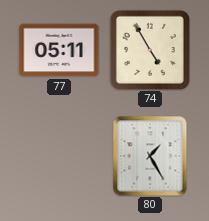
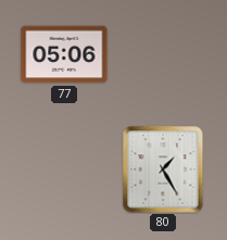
77: 05:11 -> 05:06
74: 4:55 -> none
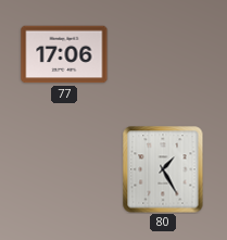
77: 05:06 -> 17:06
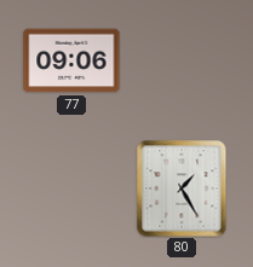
77: 17:06 -> 09:06
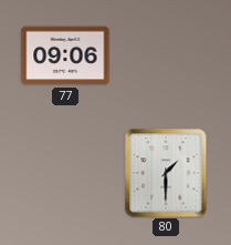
80: 1:25 -> 1:30
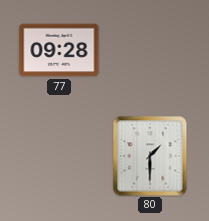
77: 09:06 -> 09:28
